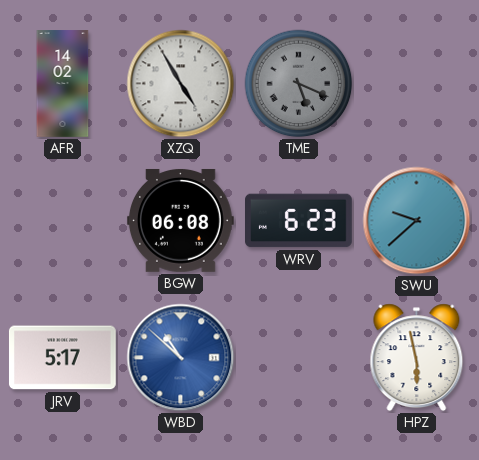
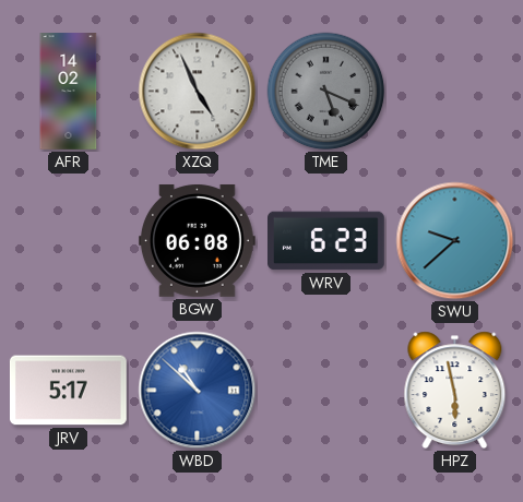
XZQ: 4:55 -> 4:56
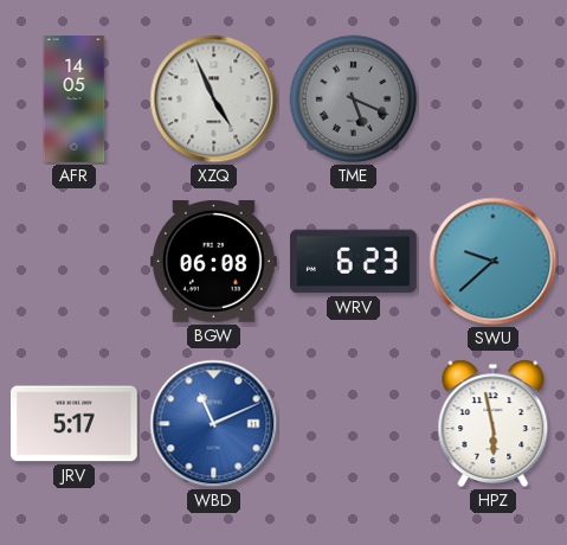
AFR: 14:02 -> 14:05
WBD: 10:52 -> 11:11
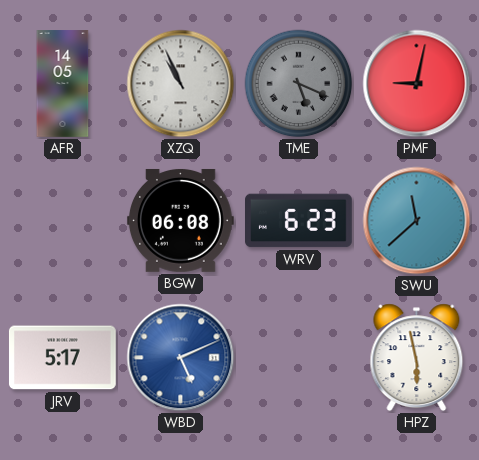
XZQ: 4:56 -> 10:56
PMF: none -> 9:02
SWU: 9:38 -> 11:38
WBD: 11:11 -> 5:11
